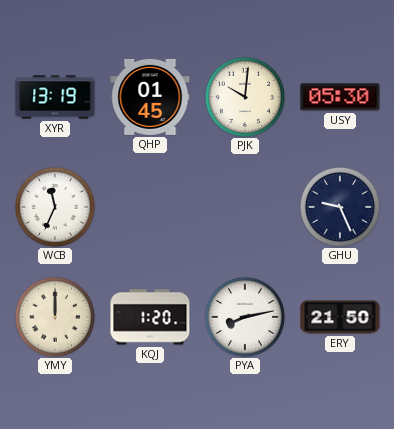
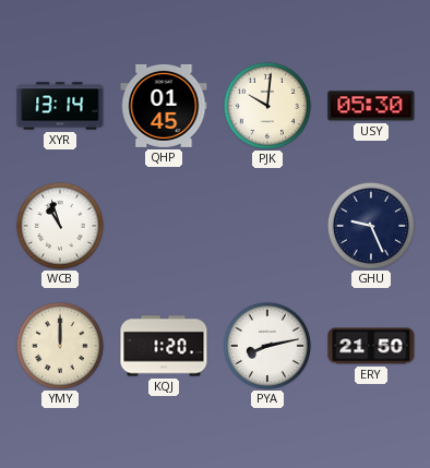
XYR: 13:19 -> 13:14
WCB: 11:34 -> 10:57
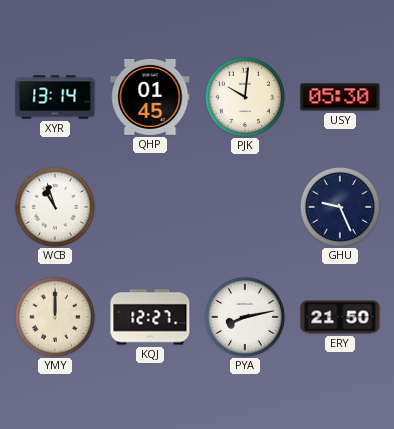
KQJ: 1:20 -> 12:27
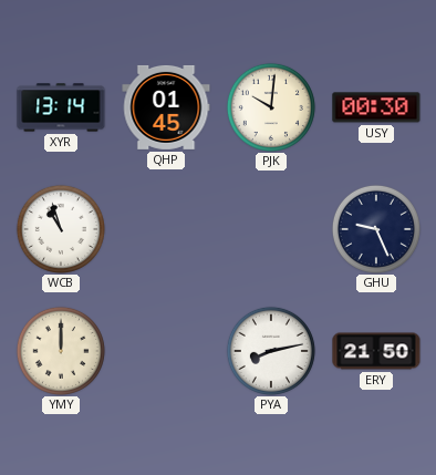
USY: 05:30 -> 00:30
KQJ: 12:27 -> none
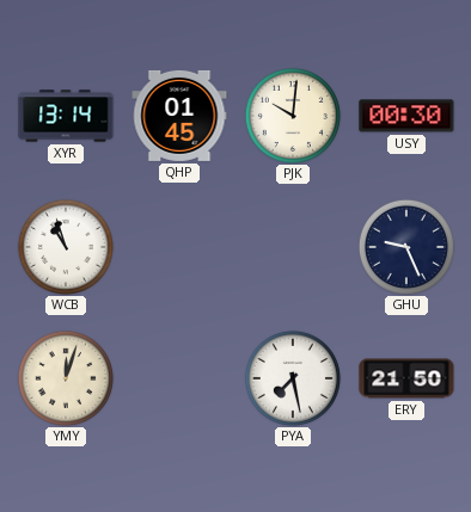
YMY: 12:00 -> 12:03
PYA: 8:13 -> 7:28
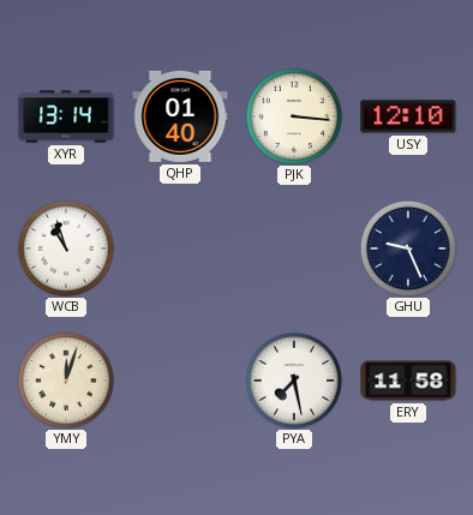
QHP: 01:45 -> 01:40
PJK: 10:01 -> 3:16
USY: 00:30 -> 12:10
ERY: 21:50 -> 11:58
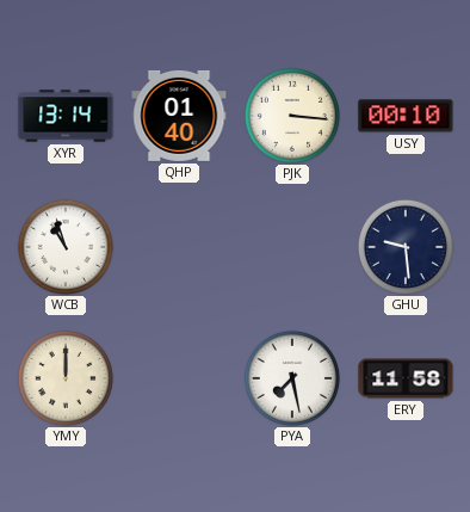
USY: 12:10 -> 00:10
GHU: 9:26 -> 9:29
YMY: 12:03 -> 12:00
